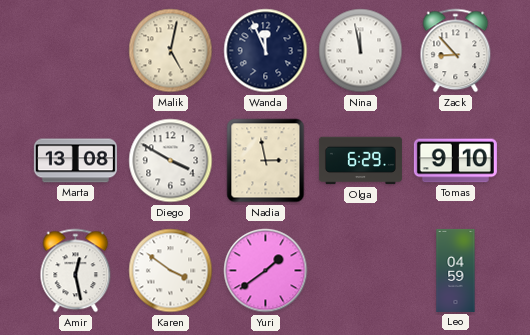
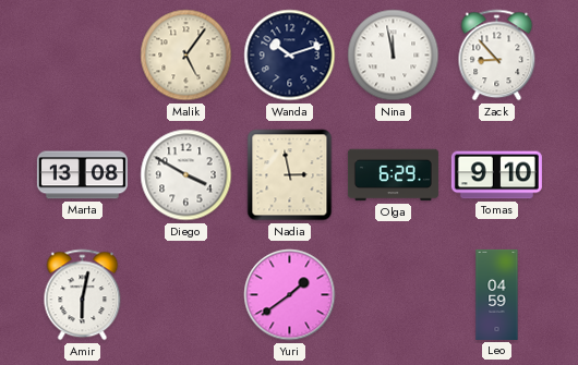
Malik: 5:02 -> 5:06
Wanda: 11:56 -> 10:12
Amir: 12:28 -> 6:02
Karen: 3:51 -> none
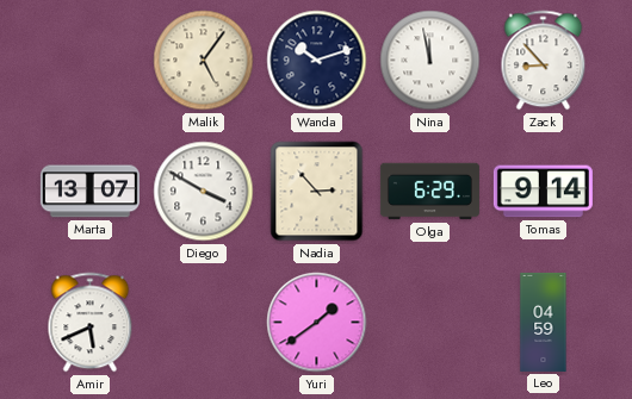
Marta: 13:08 -> 13:07
Nadia: 2:58 -> 2:53
Tomas: 9:10 -> 9:14
Amir: 6:02 -> 5:41
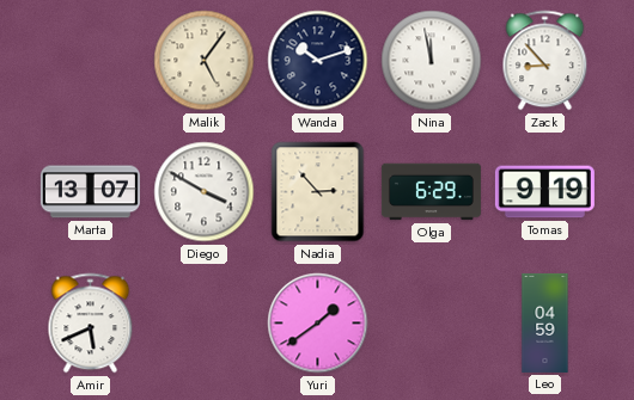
Tomas: 9:14 -> 9:19
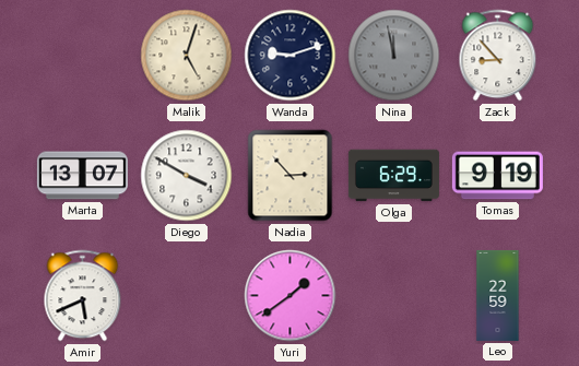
Malik: 5:06 -> 5:03
Wanda: 10:12 -> 9:12
Nina dial: white -> grey
Leo: 04:59 -> 22:59
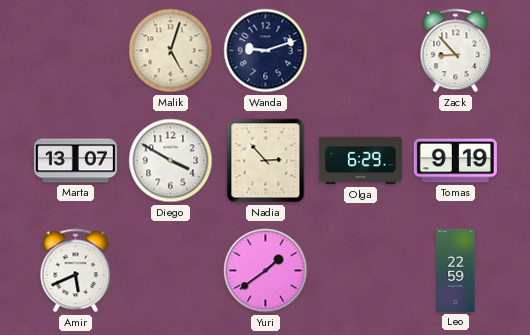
Nina: 11:58 -> none
